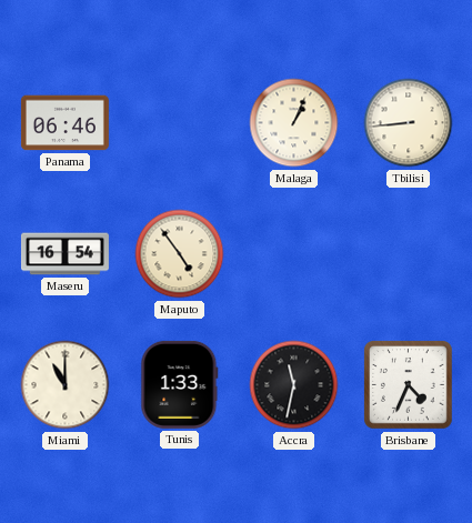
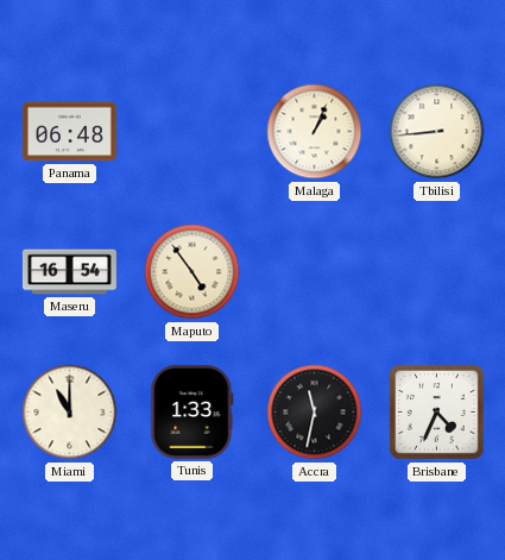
Panama: 06:46 -> 06:48
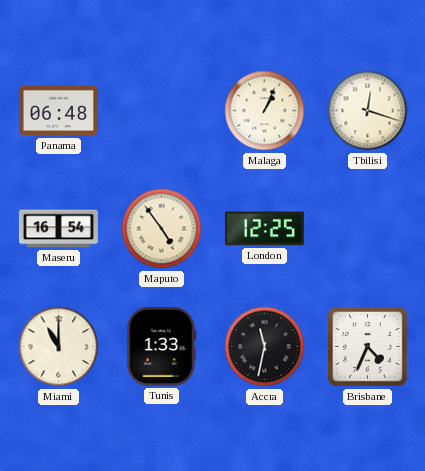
Tbilisi: 8:44 -> 12:18
London: none -> 12:25
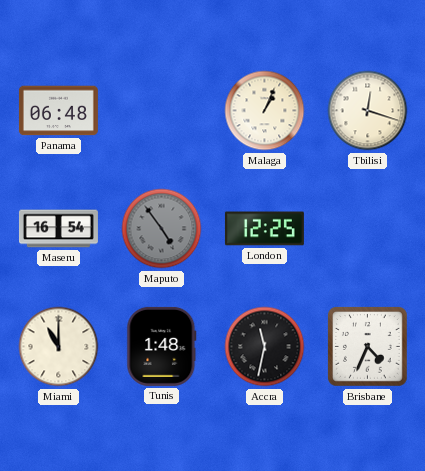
Maputo dial: cream -> grey
Tunis: 1:33 -> 1:48
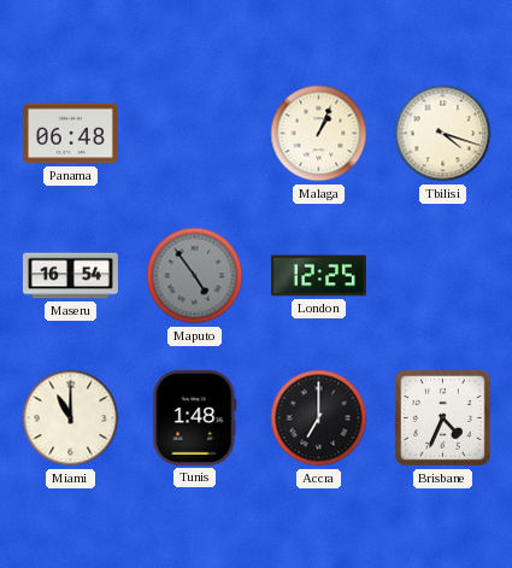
Tbilisi: 12:18 -> 4:18
Accra: 11:32 -> 7:00
